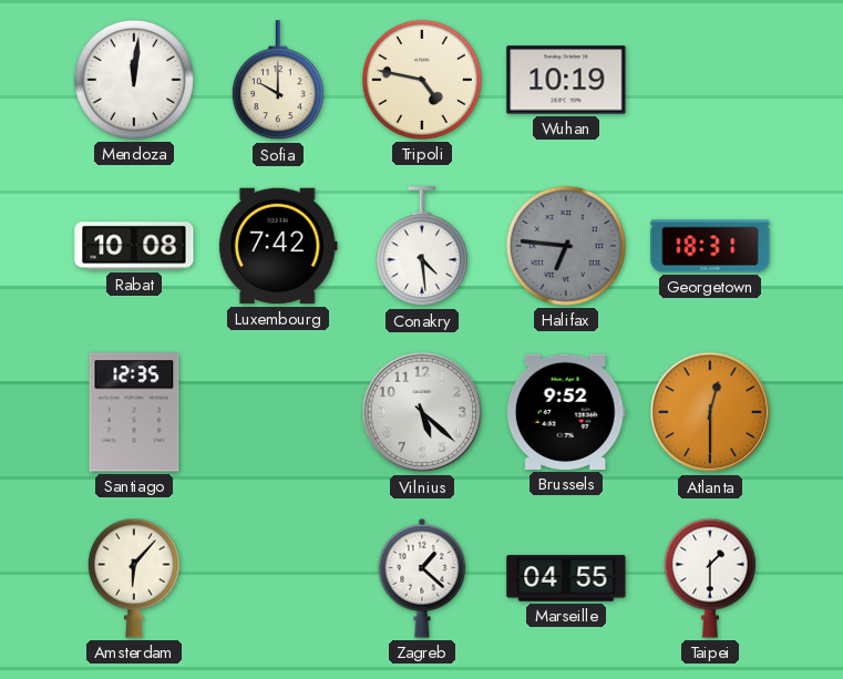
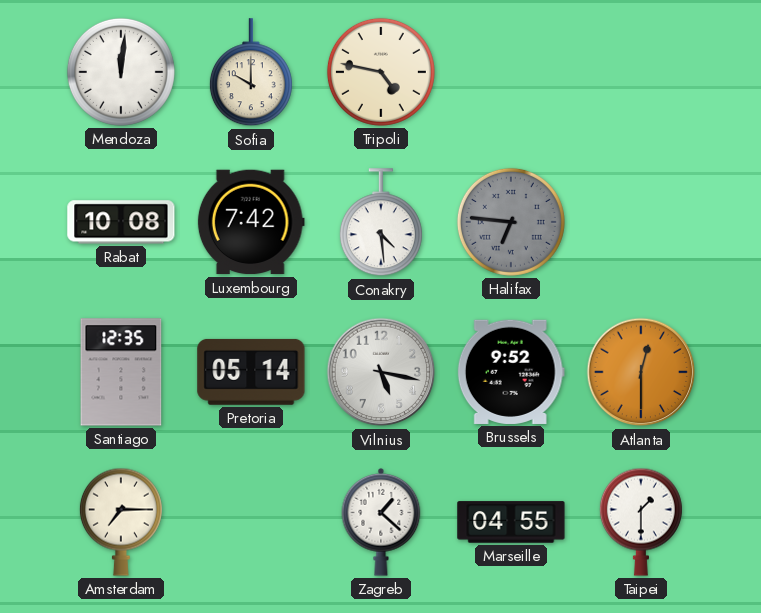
Wuhan: 10:19 -> none
Georgetown: 18:31 -> none
Pretoria: none -> 05:14
Vilnius: 5:22 -> 5:17
Amsterdam: 6:07 -> 7:15
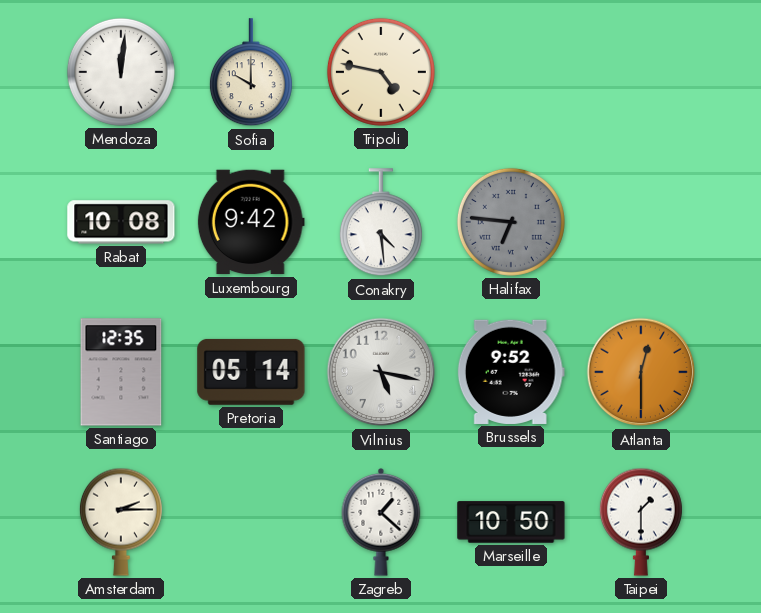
Luxembourg: 7:42 -> 9:42
Amsterdam: 7:15 -> 2:15
Marseille: 04:55 -> 10:50
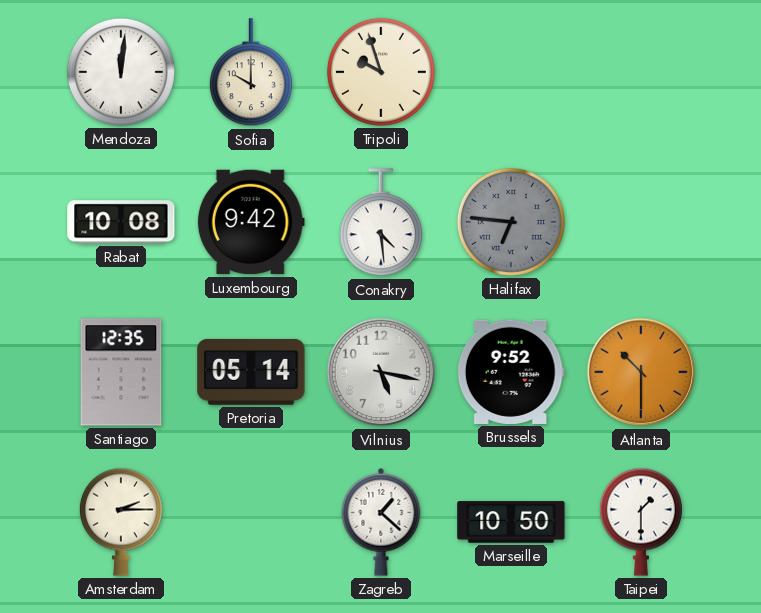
Tripoli: 4:47 -> 9:57
Atlanta: 12:30 -> 10:30
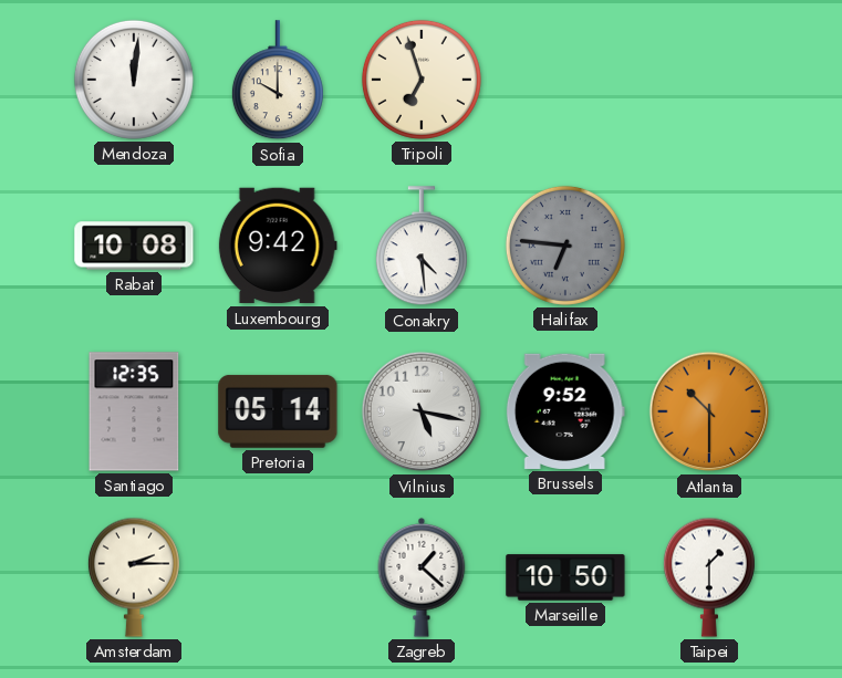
Tripoli: 9:57 -> 6:57
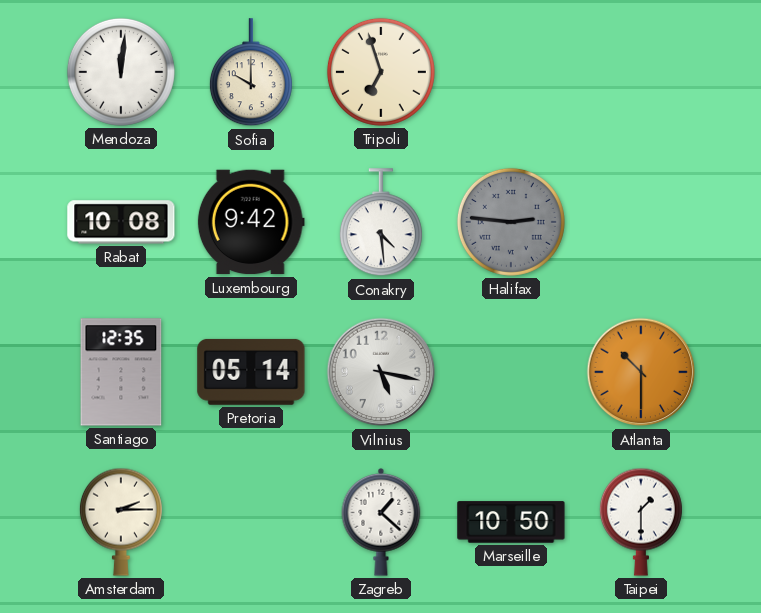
Halifax: 6:46 -> 2:46
Brussels: 9:52 -> none
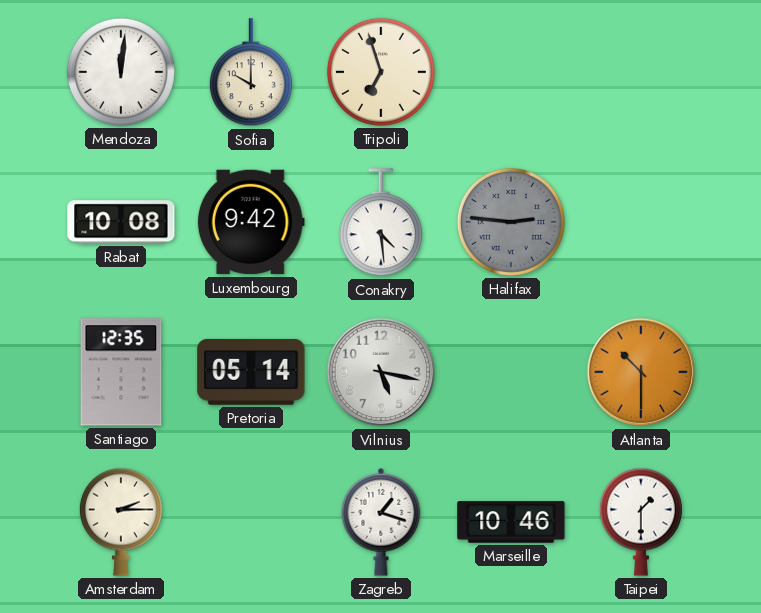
Zagreb: 1:22 -> 1:18
Marseille: 10:50 -> 10:46
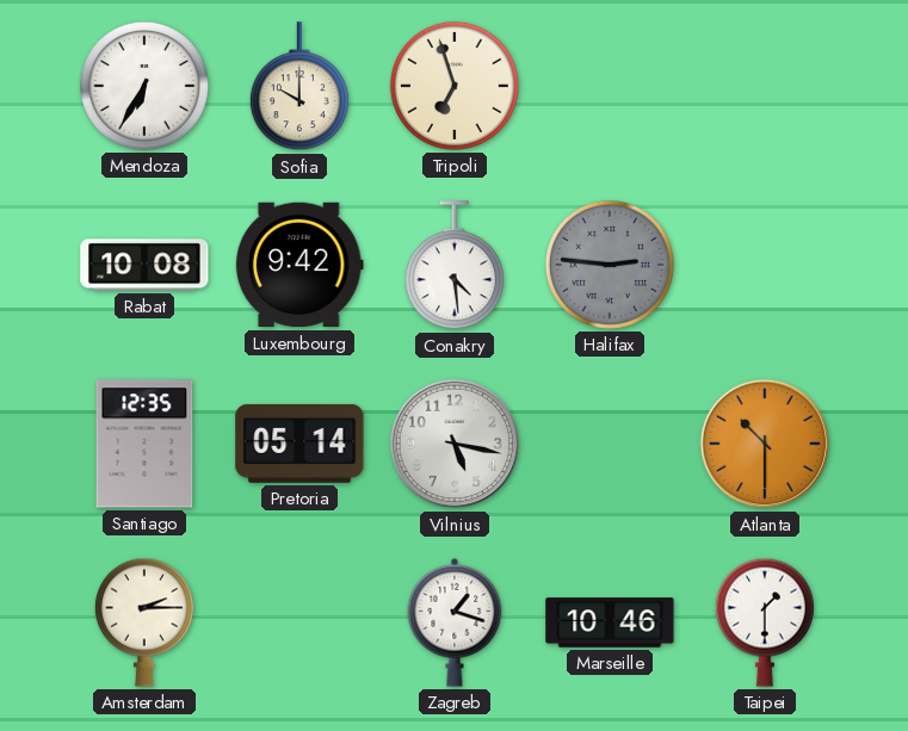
Mendoza: 12:01 -> 6:35
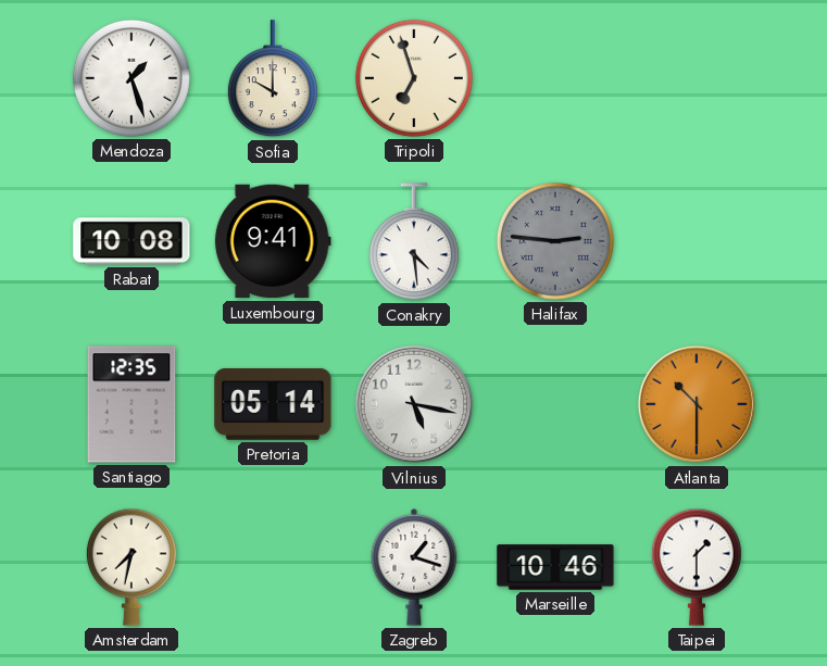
Mendoza: 6:35 -> 1:27
Luxembourg: 9:42 -> 9:41
Amsterdam: 2:15 -> 7:32
